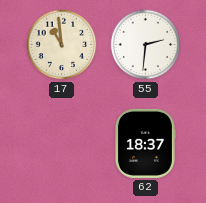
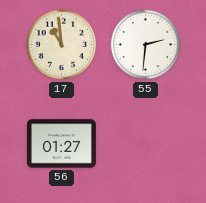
56: none -> 01:27
62: 18:37 -> none
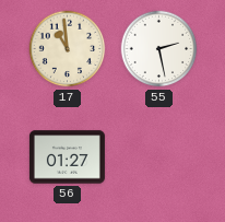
55: 2:31 -> 2:28
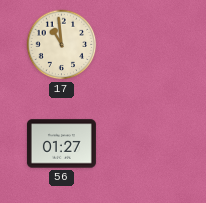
55: 2:28 -> none
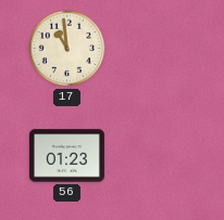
56: 01:27 -> 01:23
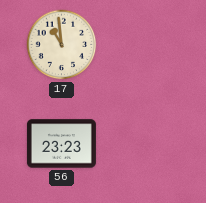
56: 01:23 -> 23:23
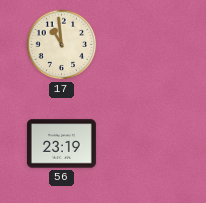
56: 23:23 -> 23:19
